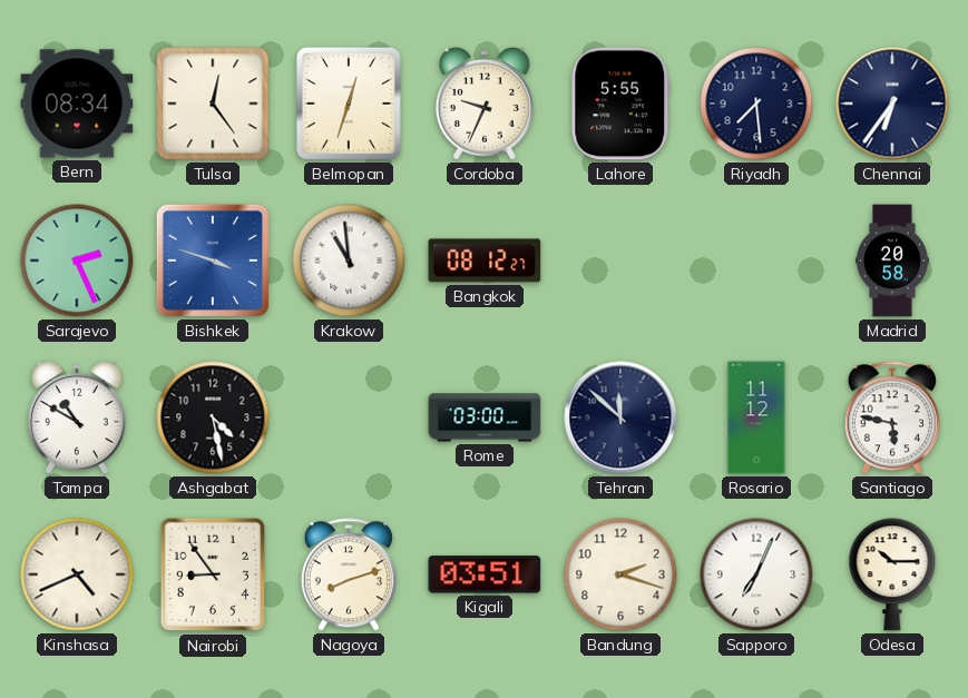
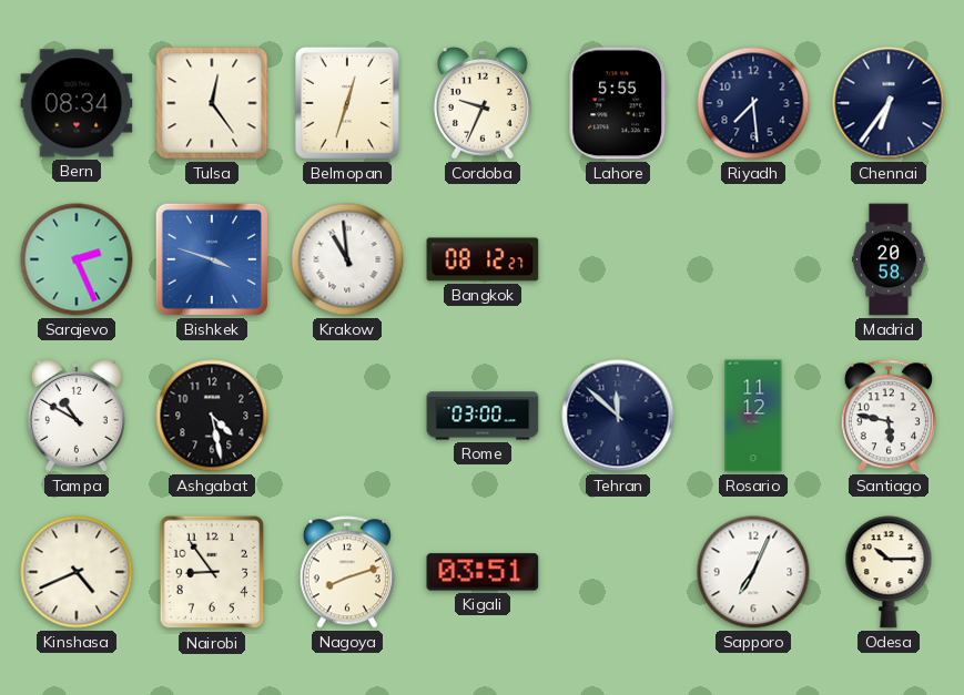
Bandung: 2:18 -> none
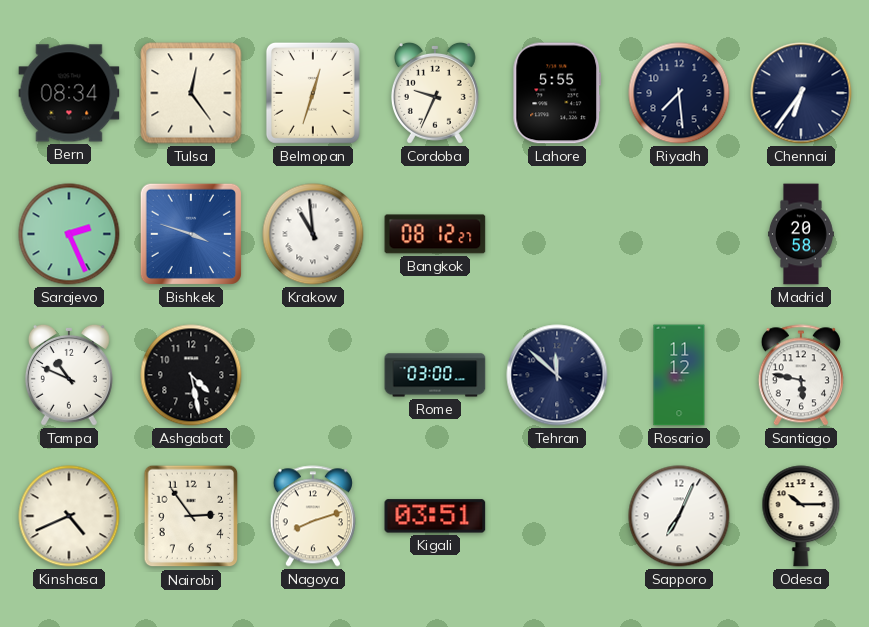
Tampa: 10:50 -> 10:49
Nairobi: 8:54 -> 2:54
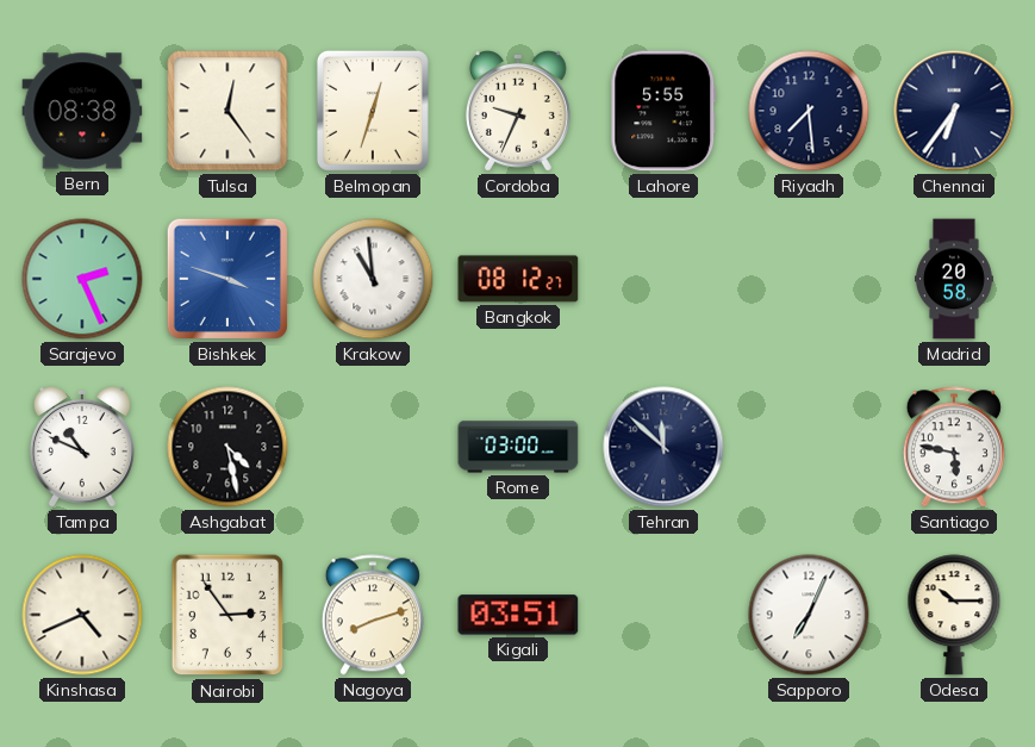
Bern: 08:34 -> 08:38
Rosario: 11:12 -> none
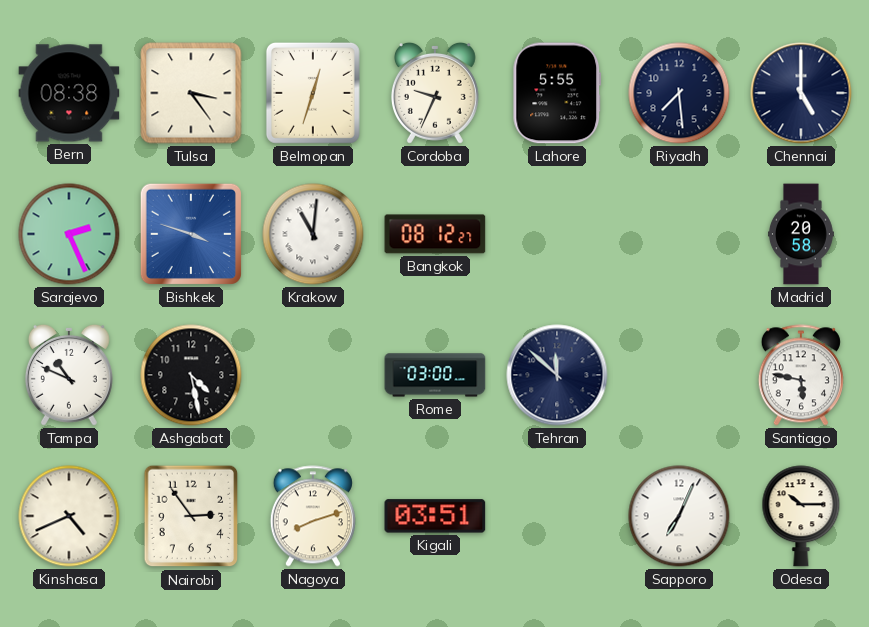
Tulsa: 12:24 -> 3:24
Chennai: 6:36 -> 5:00
Krakow: 10:59 -> 11:01
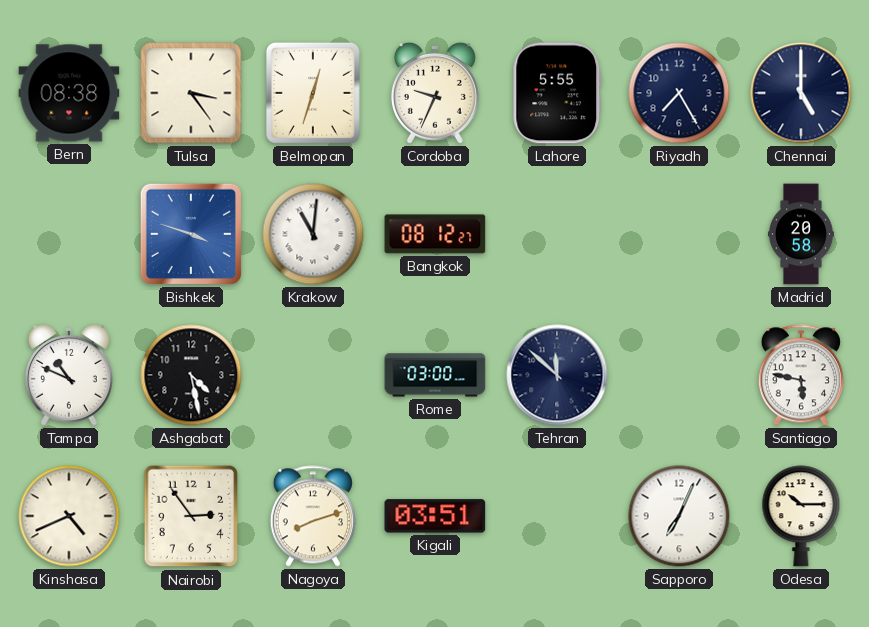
Riyadh: 7:29 -> 7:25
Sarajevo: 2:26 -> none
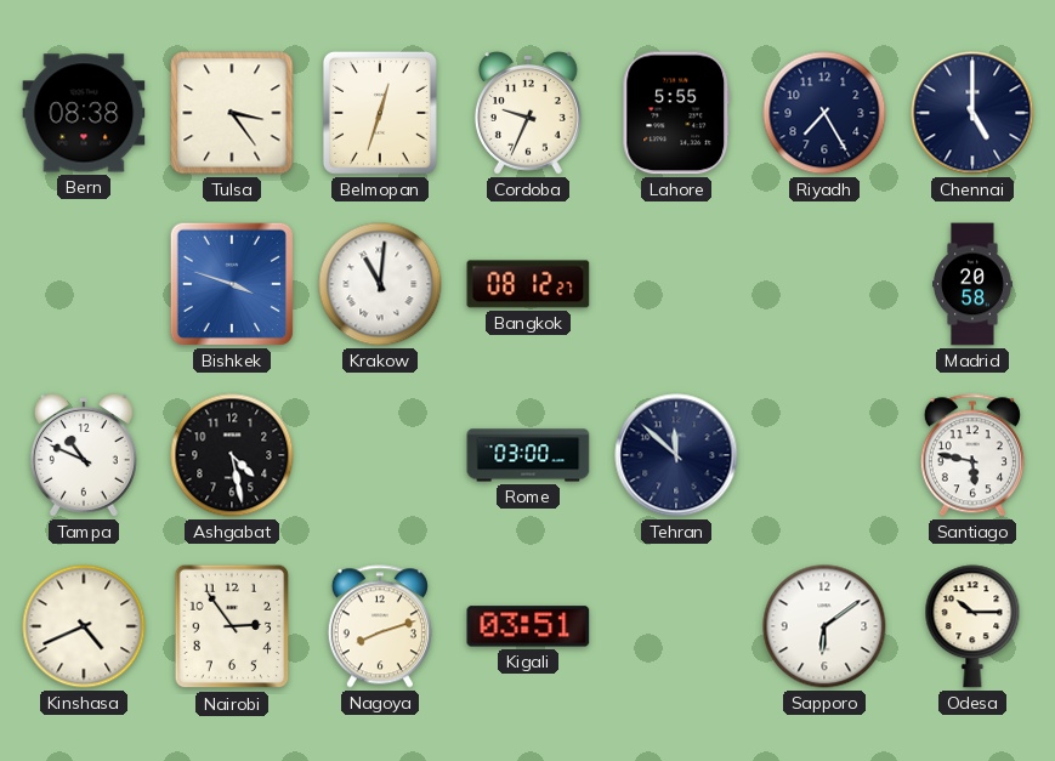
Sapporo: 7:04 -> 6:09
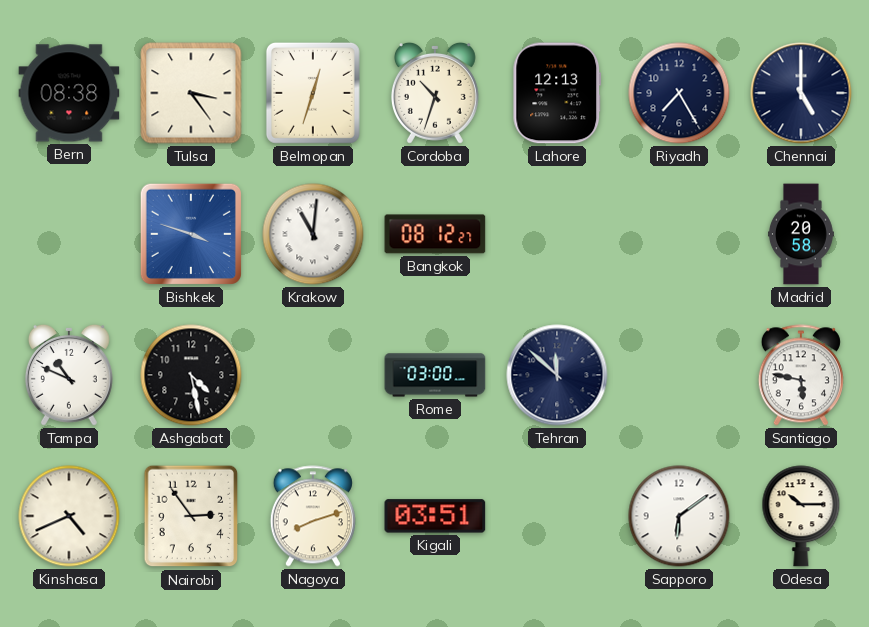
Cordoba: 9:34 -> 10:33
Lahore: 5:55 -> 12:13
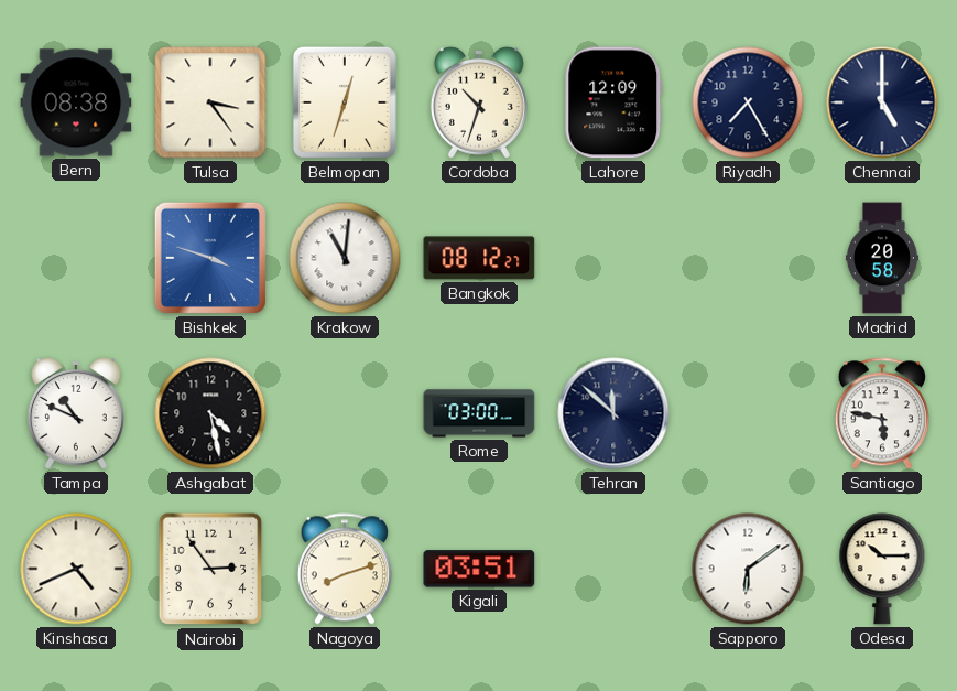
Lahore: 12:13 -> 12:09
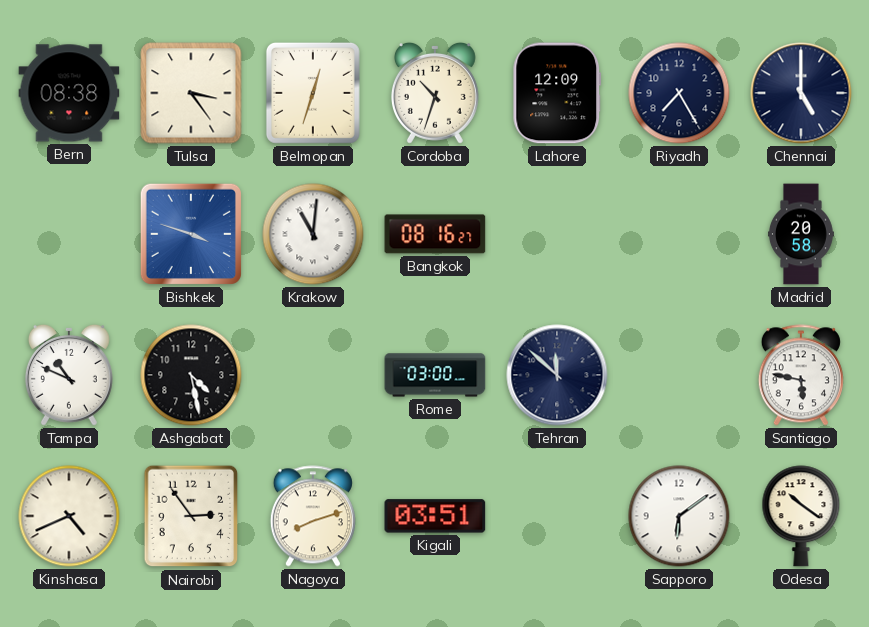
Bangkok: 08:12 -> 08:16
Odesa: 10:15 -> 10:21
